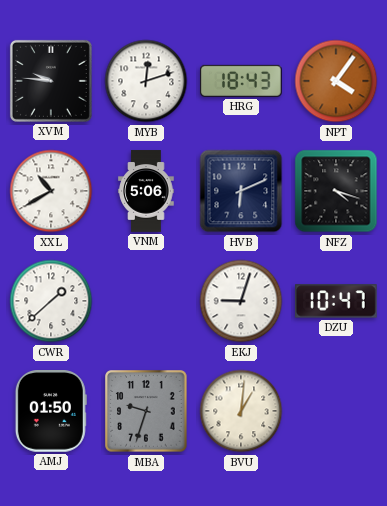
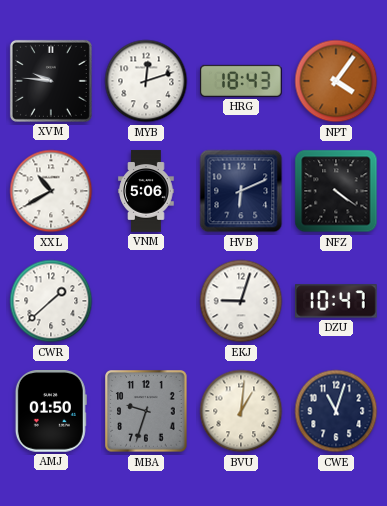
NFZ: 4:18 -> 4:21
CWE: none -> 11:03
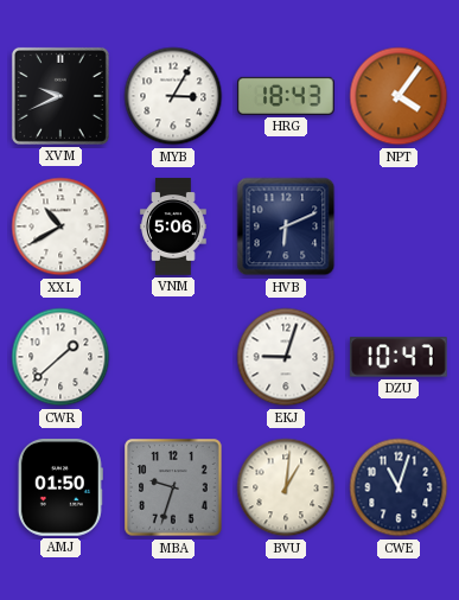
XVM: 9:46 -> 9:41
MYB: 12:12 -> 3:05
NFZ: 4:21 -> none
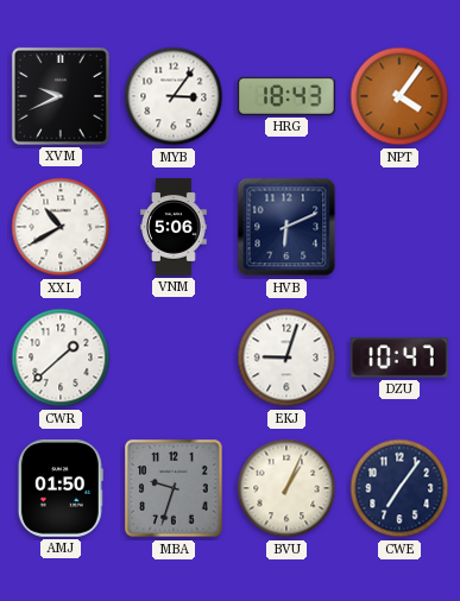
MYB: 3:05 -> 3:06
BVU: 1:01 -> 1:04
CWE: 11:03 -> 7:06
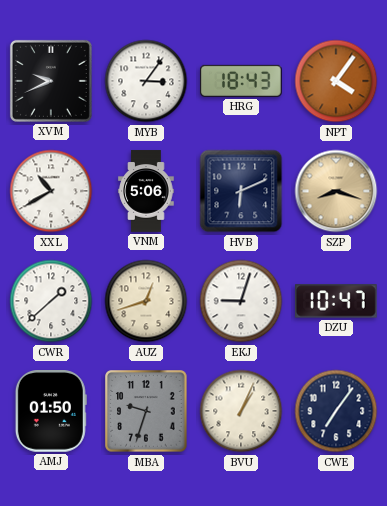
SZP: none -> 8:18
AUZ: none -> 12:42
